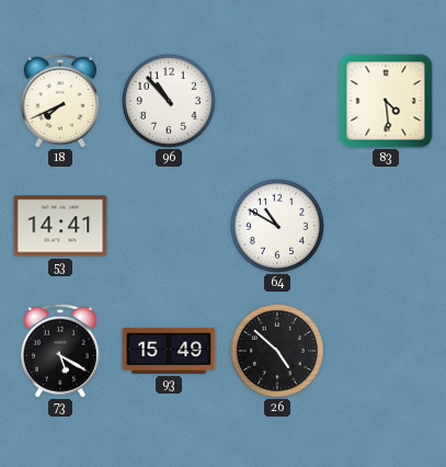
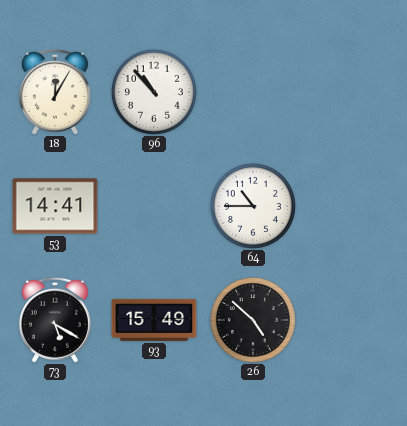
18: 7:41 -> 12:05
83: 4:29 -> none
64: 10:50 -> 10:45
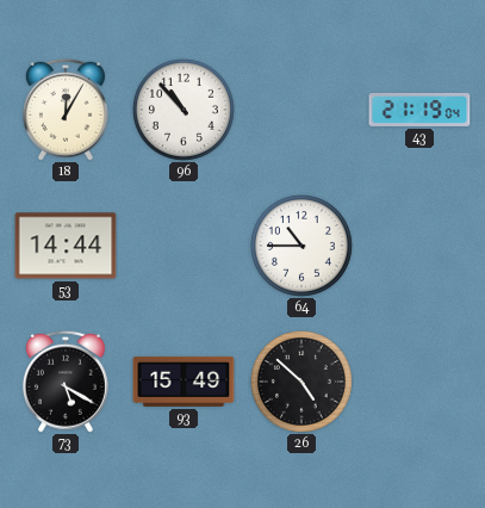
43: none -> 21:19
53: 14:41 -> 14:44
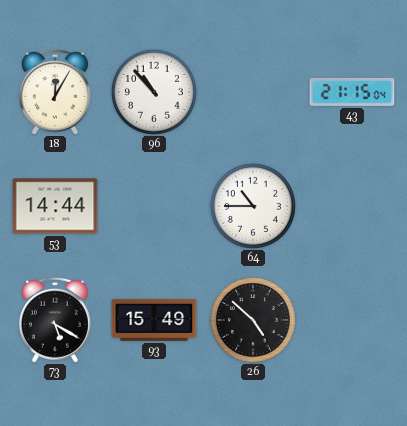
43: 21:19 -> 21:15
